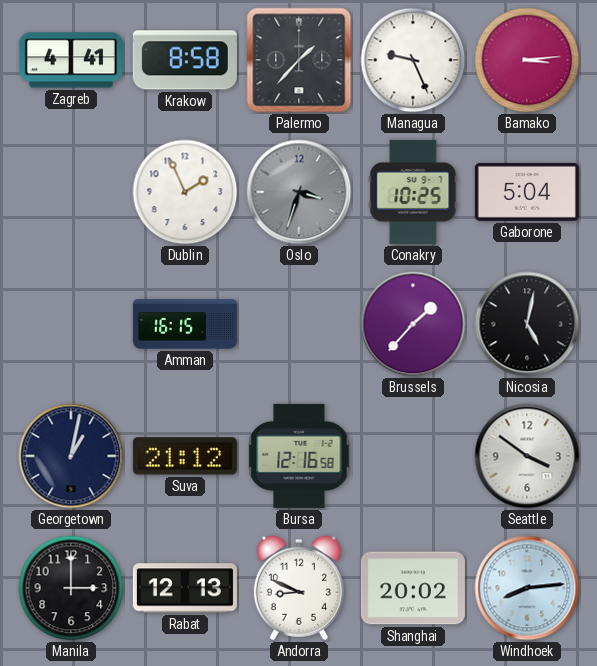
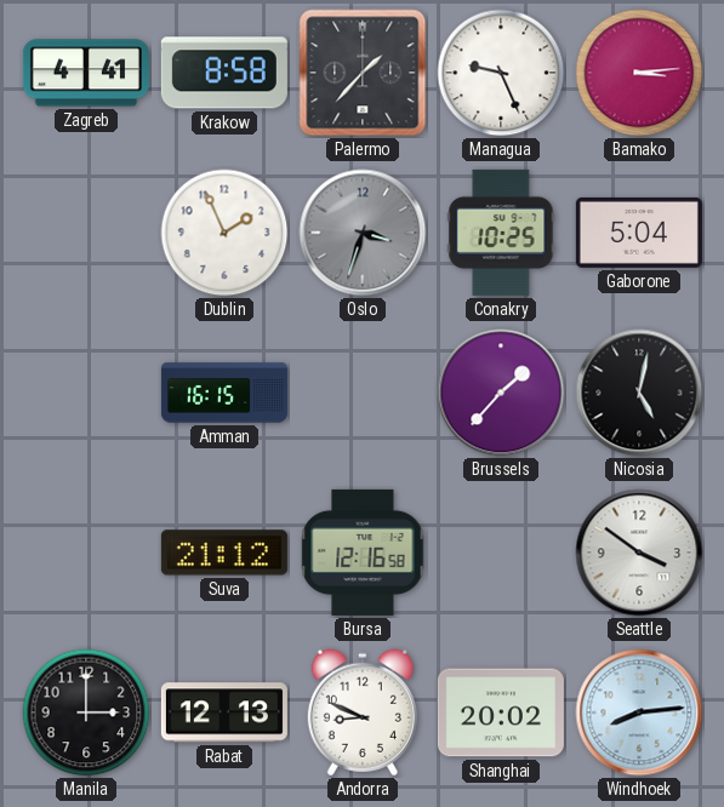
Georgetown: 1:02 -> none
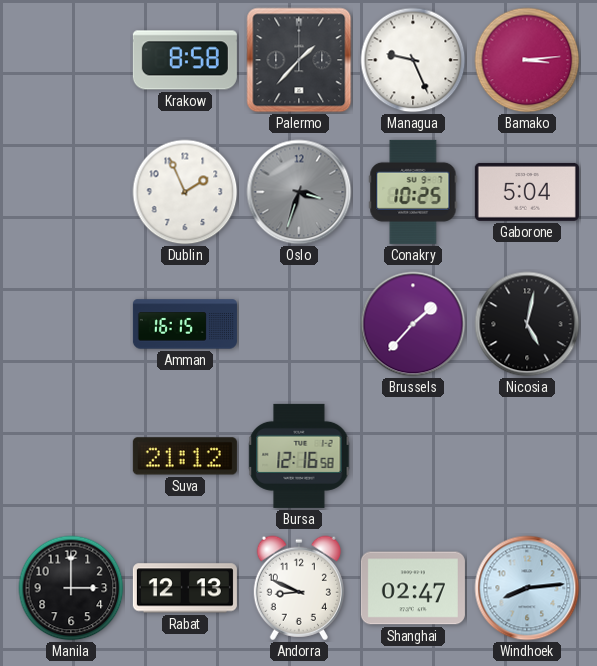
Zagreb: 4:41 -> none
Seattle: 3:51 -> none
Shanghai: 20:02 -> 02:47
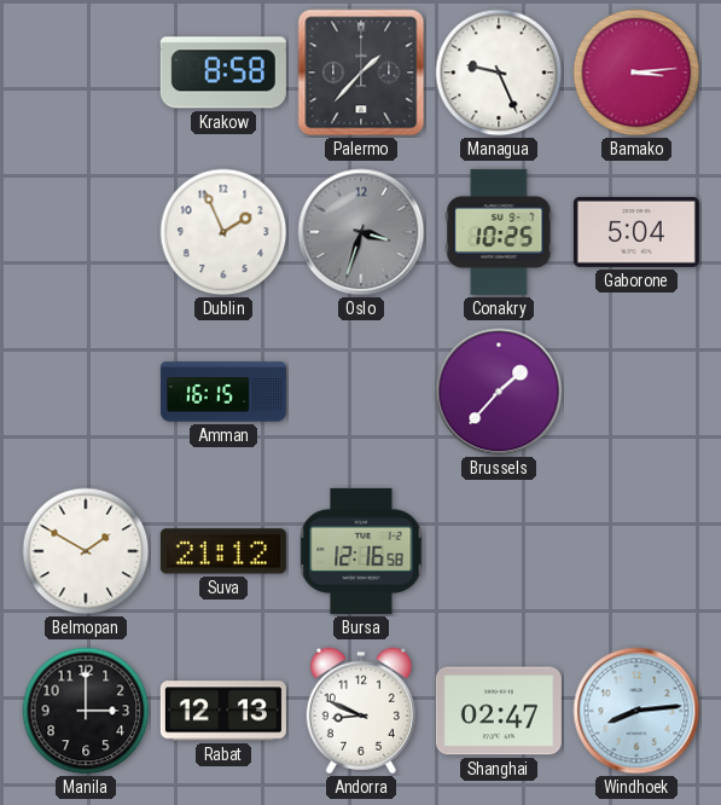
Nicosia: 5:02 -> none
Belmopan: none -> 1:50
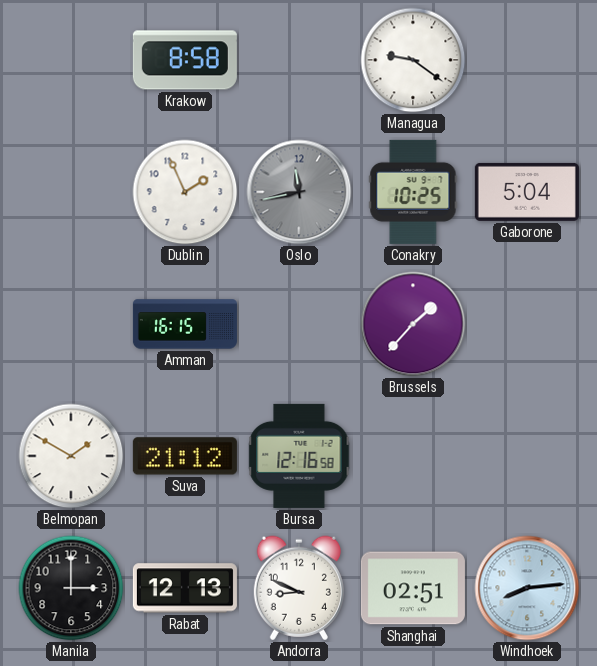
Palermo: 1:37 -> none
Managua: 9:26 -> 9:21
Bamako: 3:14 -> none
Oslo: 3:33 -> 11:43
Shanghai: 02:47 -> 02:51
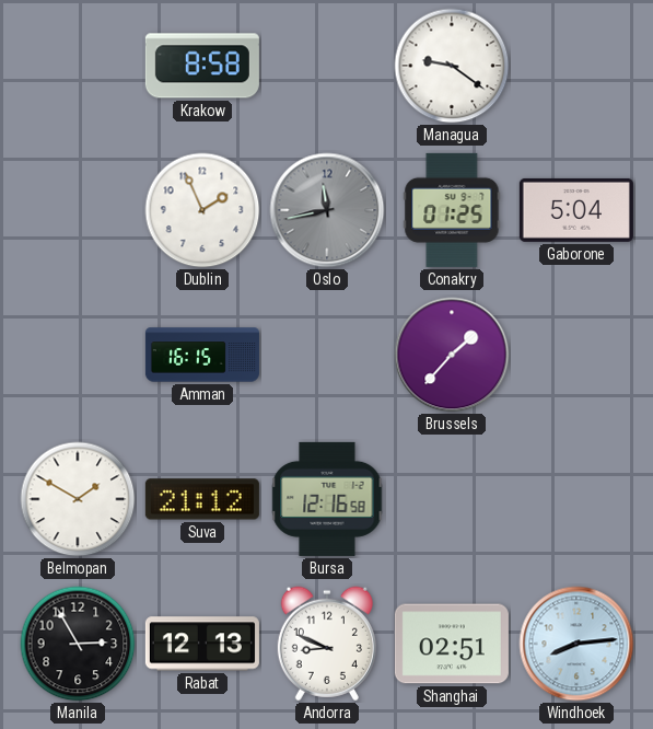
Conakry: 10:25 -> 01:25
Manila: 3:00 -> 2:55
